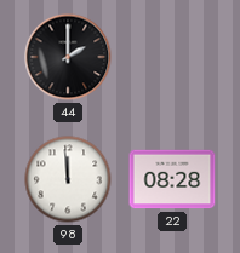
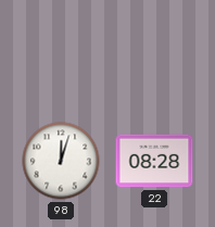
44: 2:00 -> none
98: 11:59 -> 12:03
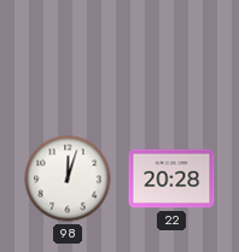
22: 08:28 -> 20:28
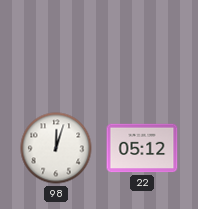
22: 20:28 -> 05:12
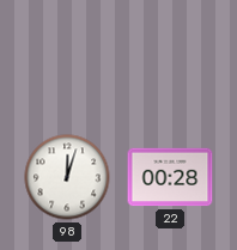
22: 05:12 -> 00:28
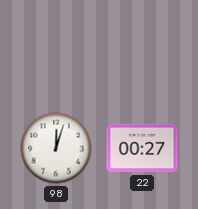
22: 00:28 -> 00:27
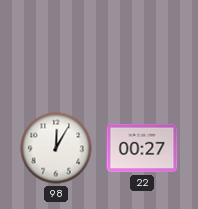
98: 12:03 -> 12:05
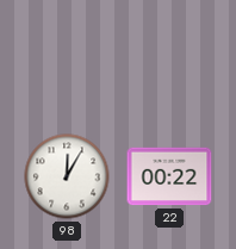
22: 00:27 -> 00:22
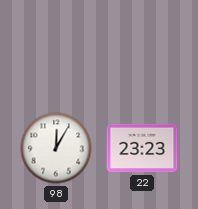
22: 00:22 -> 23:23
